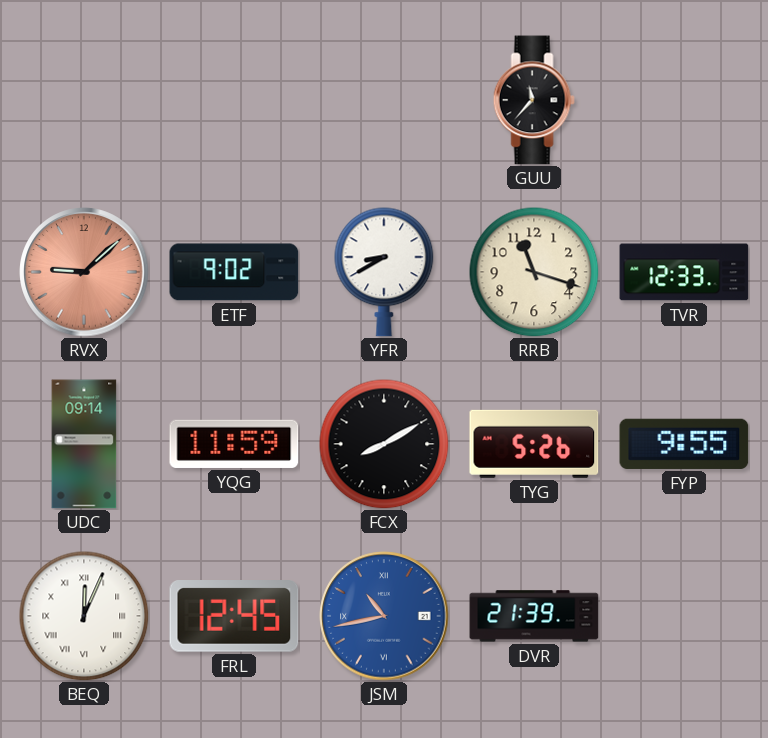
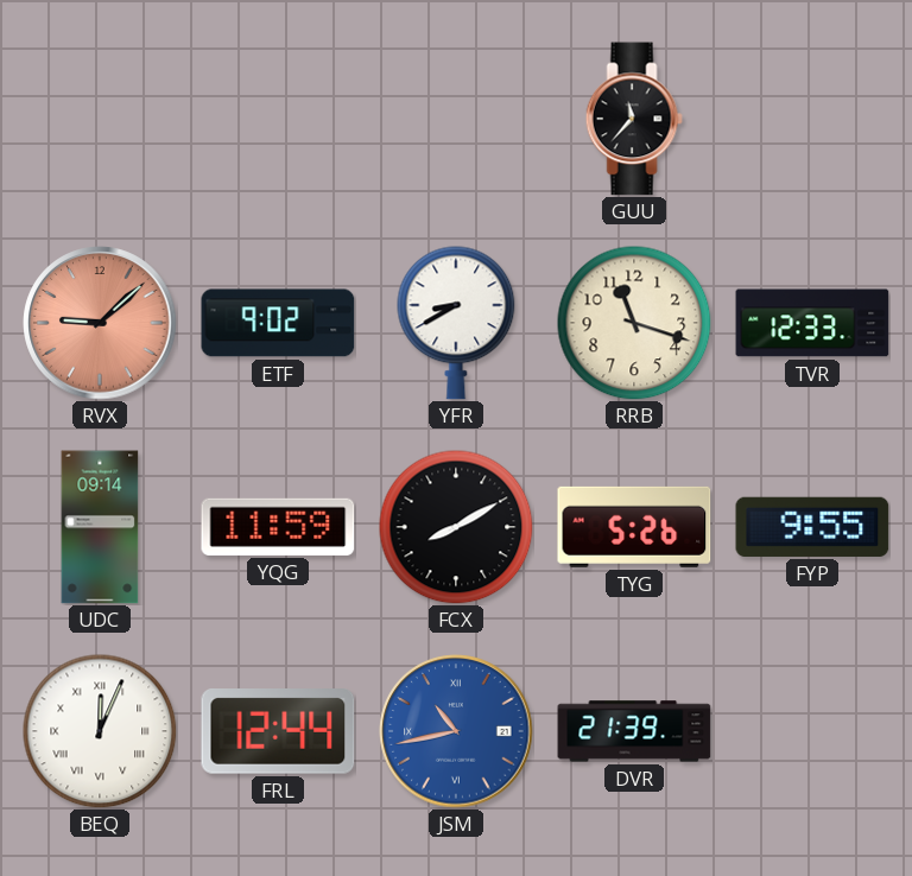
FRL: 12:45 -> 12:44
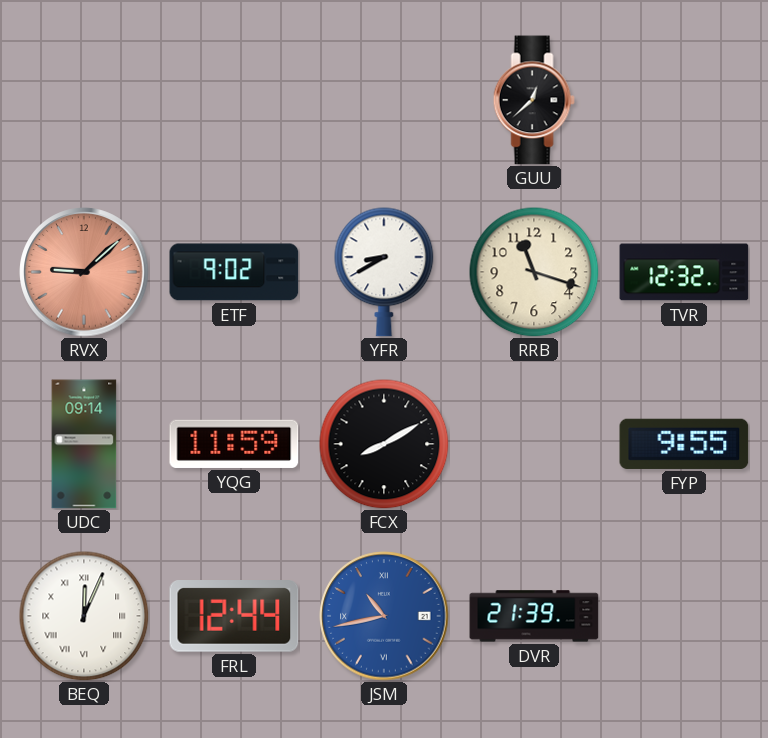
GUU: 11:37 -> 12:38
TVR: 12:33 -> 12:32
TYG: 5:26 -> none
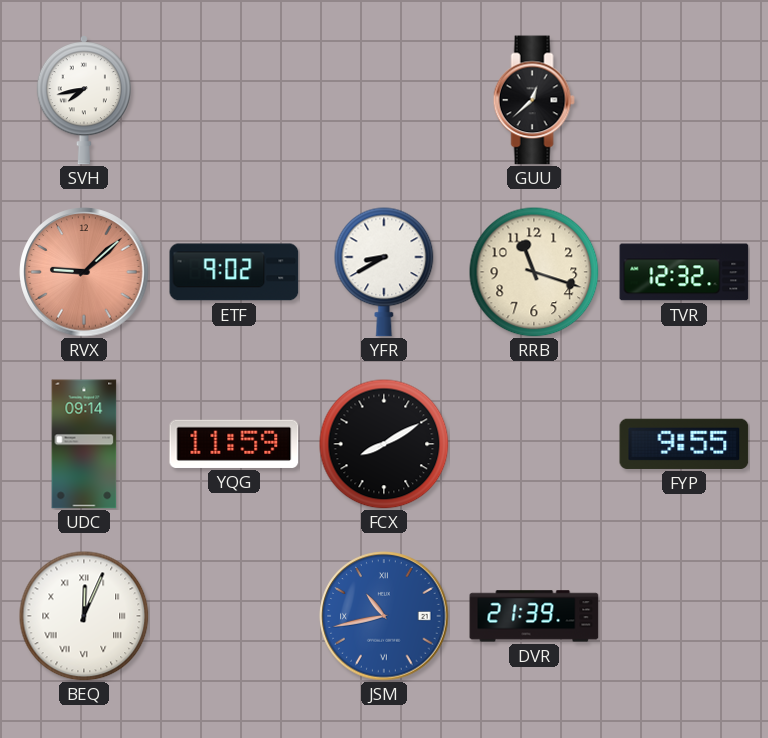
SVH: none -> 7:43
FRL: 12:44 -> none
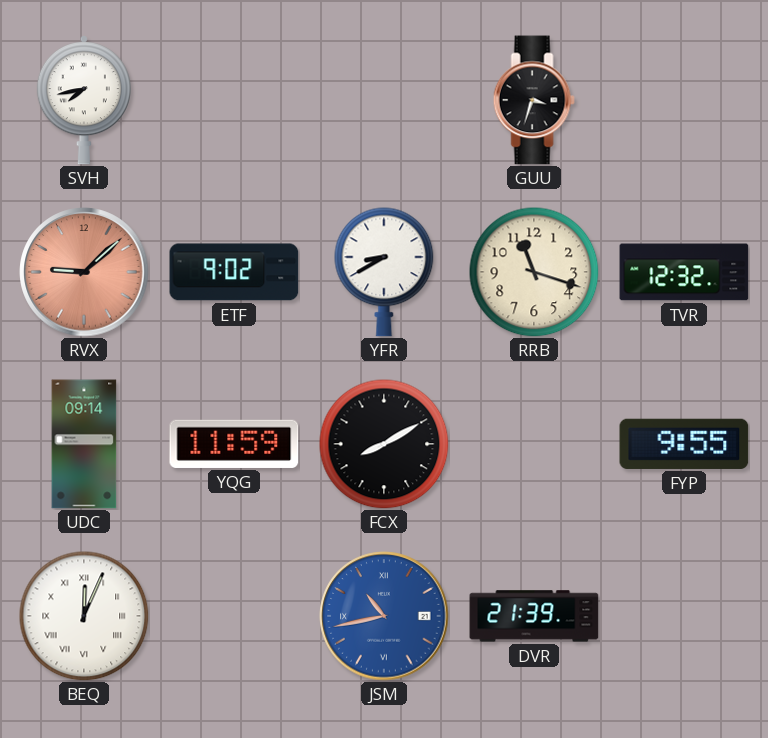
GUU: 12:38 -> 3:33
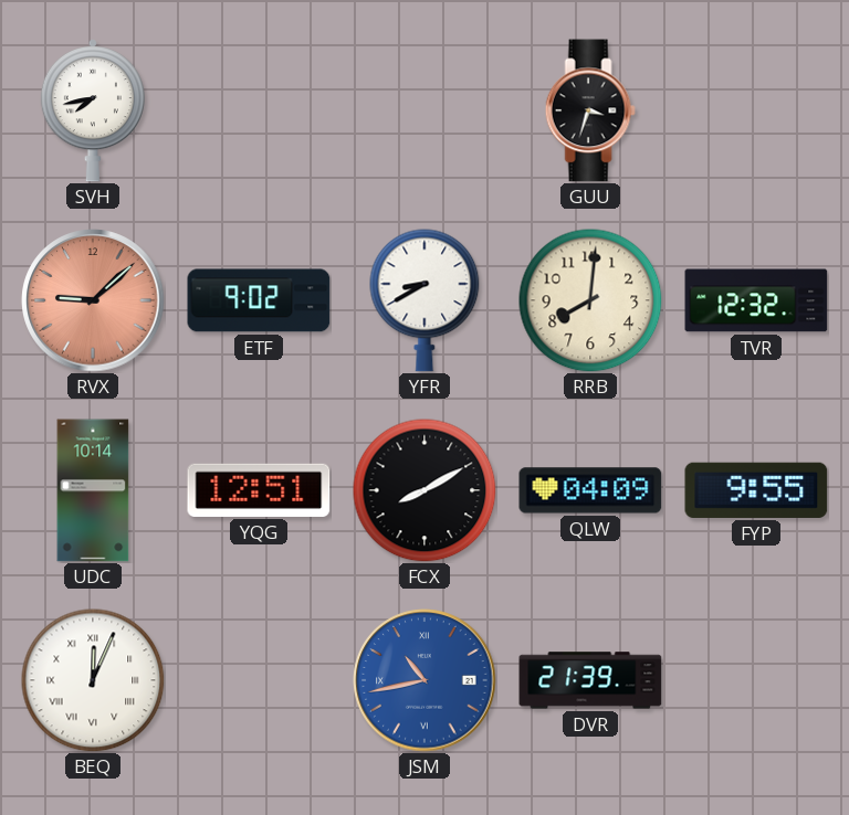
RRB: 11:18 -> 8:01
UDC: 09:14 -> 10:14
YQG: 11:59 -> 12:51
QLW: none -> 04:09
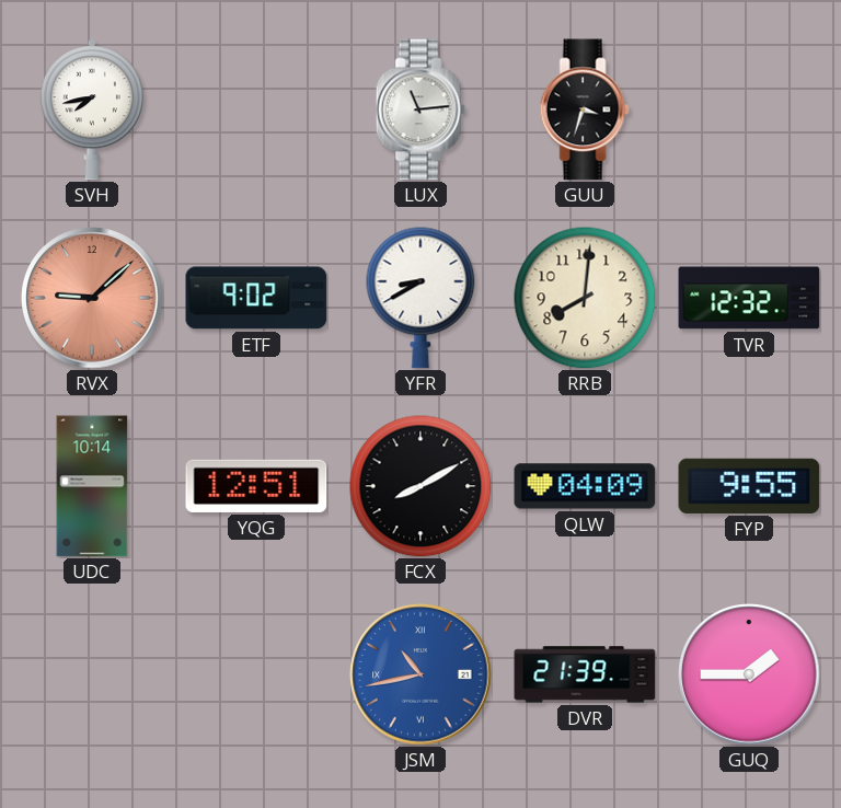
LUX: none -> 11:14
BEQ: 12:04 -> none
GUQ: none -> 1:45
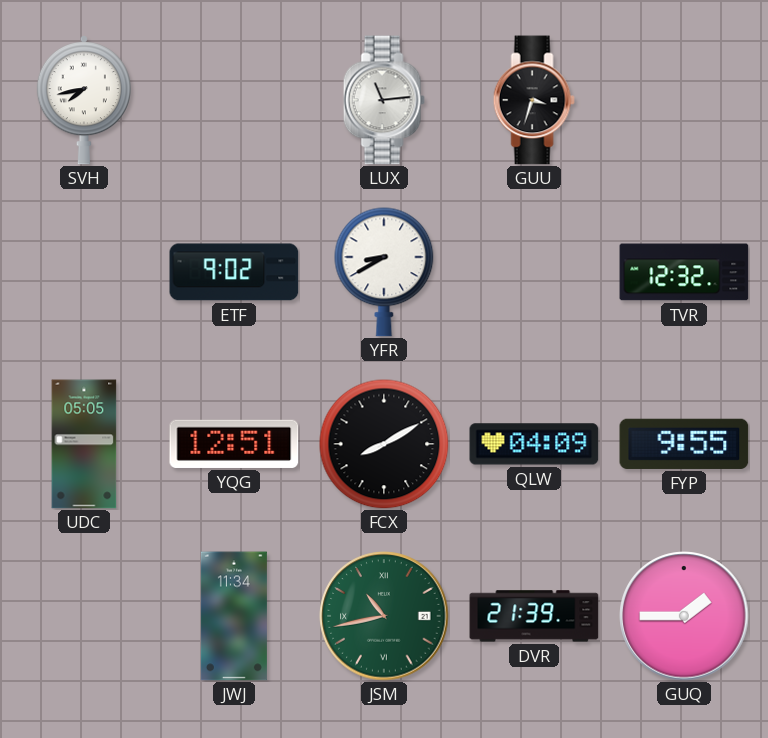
RVX: 9:08 -> none
RRB: 8:01 -> none
UDC: 10:14 -> 05:05
JWJ: none -> 11:34
JSM dial: blue -> green
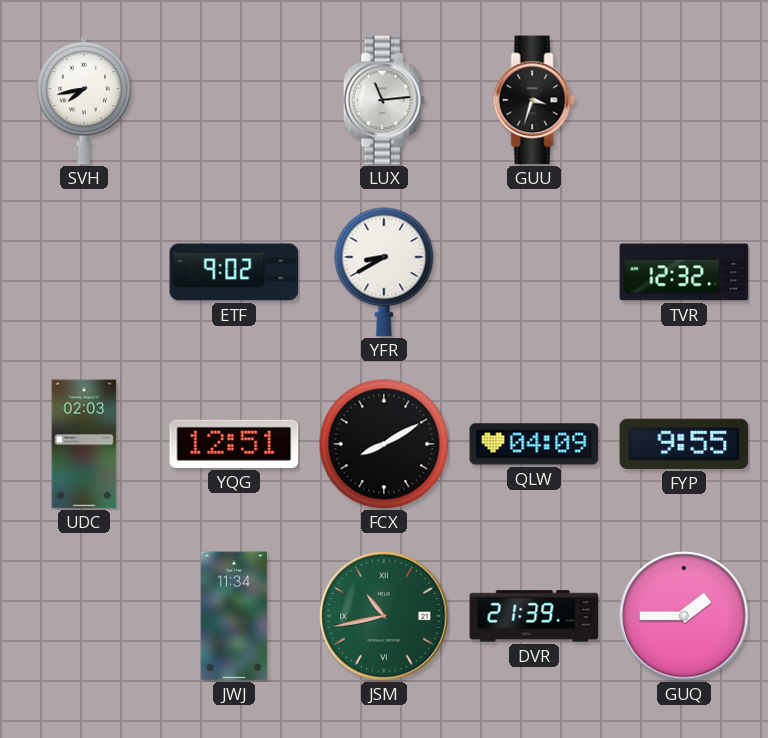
UDC: 05:05 -> 02:03
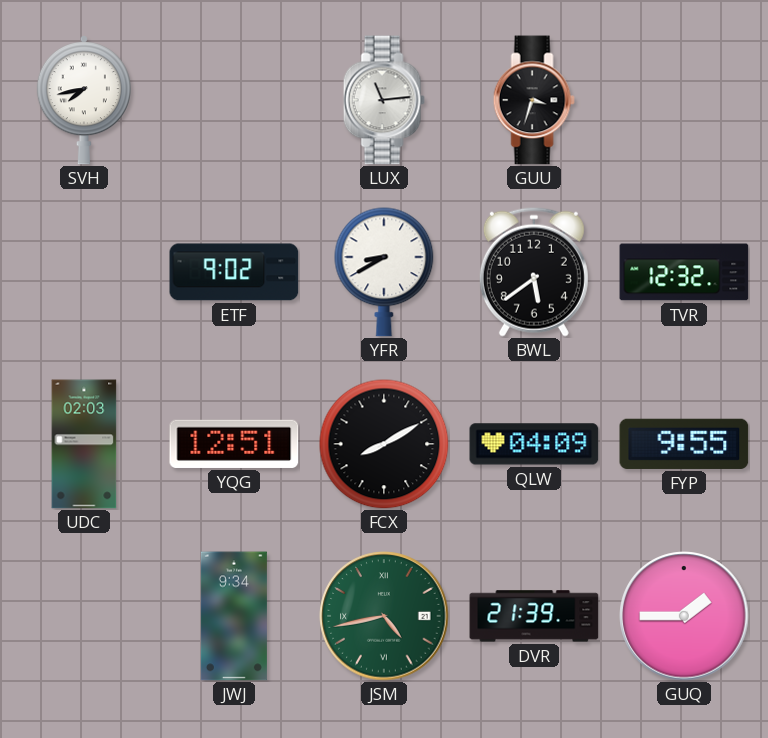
BWL: none -> 5:39
JWJ: 11:34 -> 9:34
JSM: 10:43 -> 4:43
